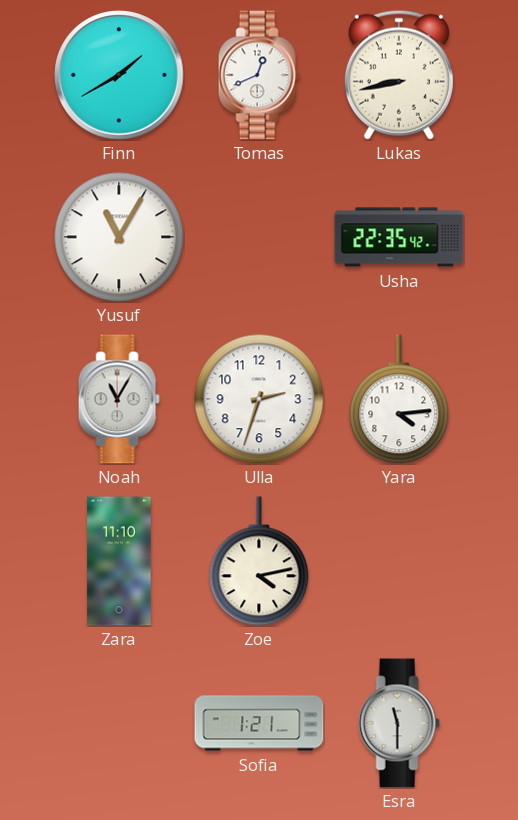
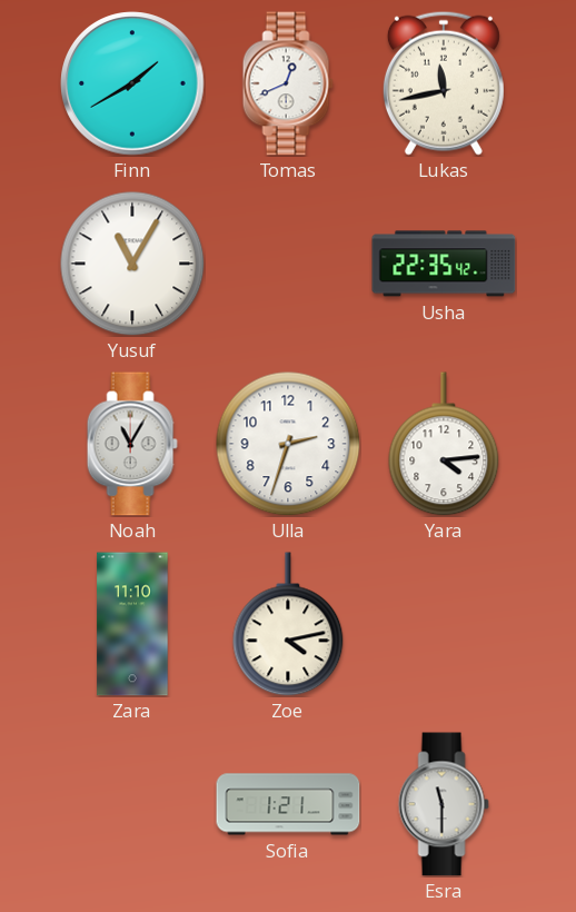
Lukas: 8:43 -> 11:43
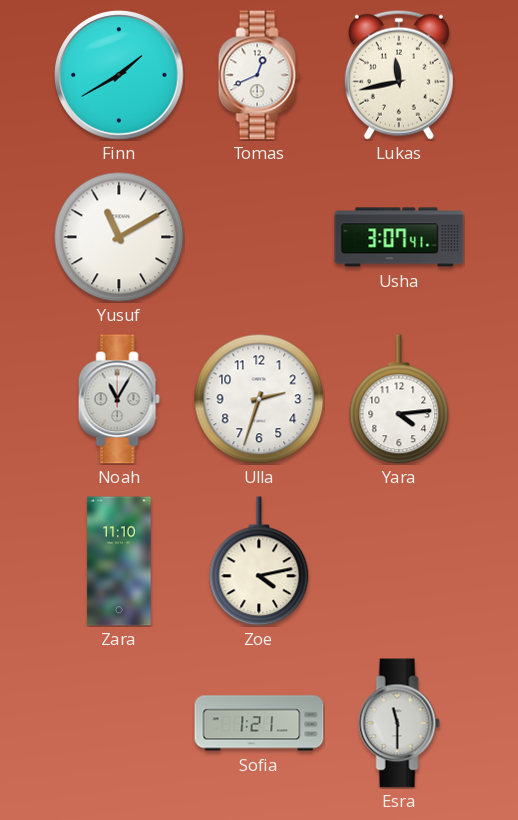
Yusuf: 11:05 -> 11:10
Usha: 22:35 -> 3:07
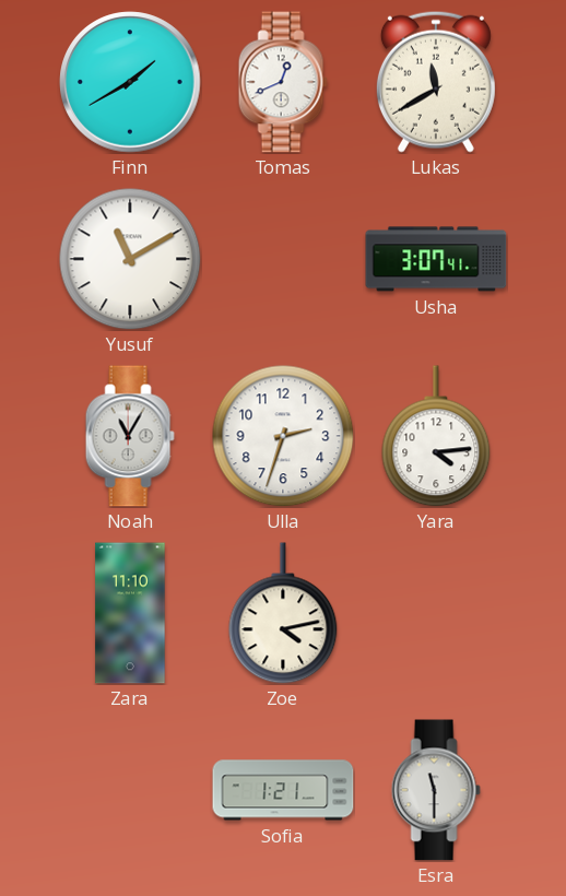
Lukas: 11:43 -> 11:40
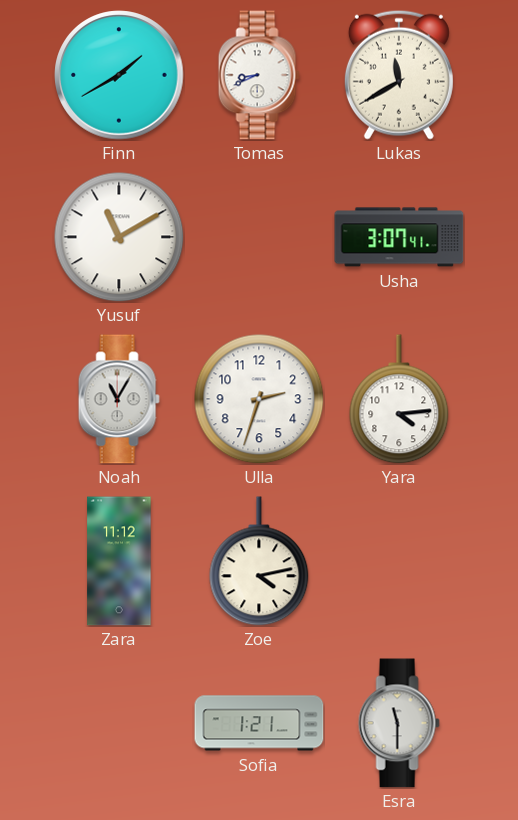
Tomas: 12:41 -> 8:41
Zara: 11:10 -> 11:12
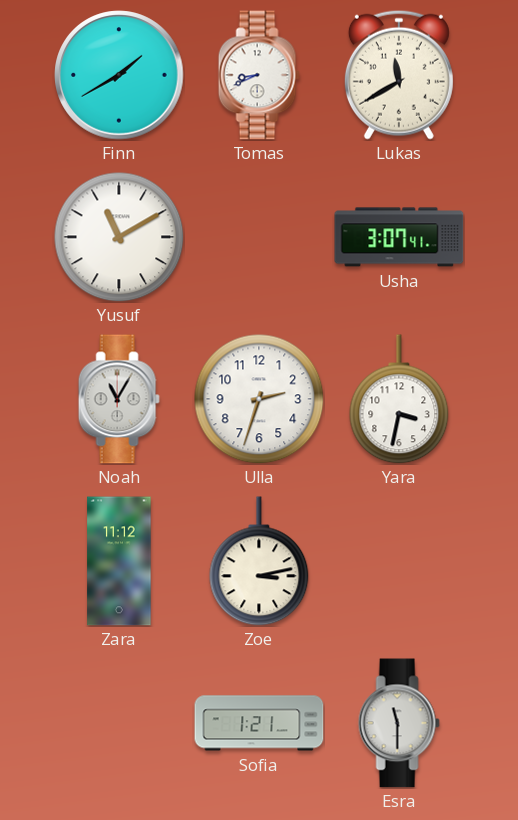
Yara: 4:14 -> 3:32
Zoe: 4:13 -> 3:13
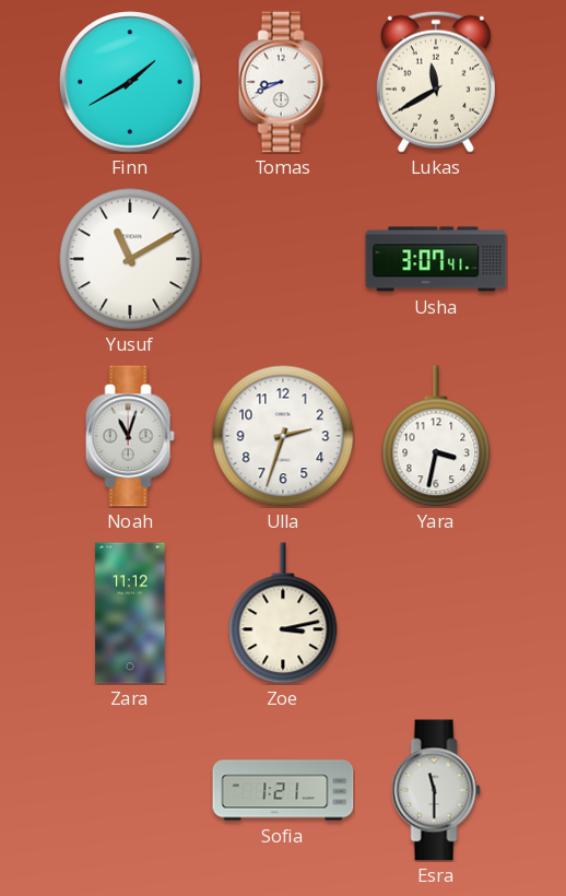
Noah: 11:05 -> 11:03
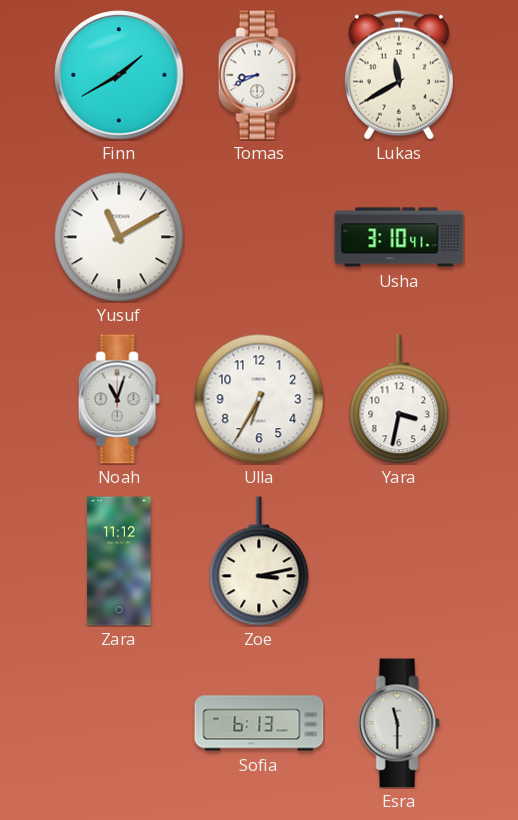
Usha: 3:07 -> 3:10
Ulla: 2:33 -> 6:35
Sofia: 1:21 -> 6:13
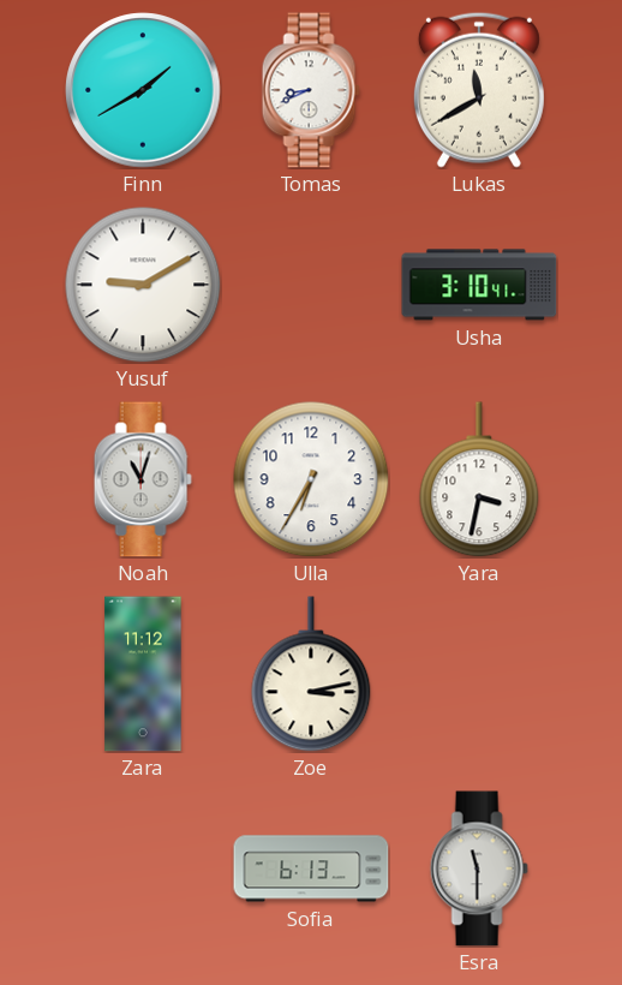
Yusuf: 11:10 -> 9:10
